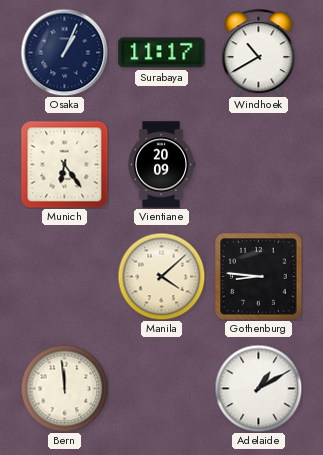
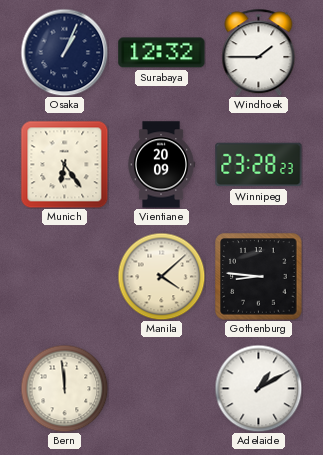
Surabaya: 11:17 -> 12:32
Windhoek: 10:40 -> 1:45
Winnipeg: none -> 23:28
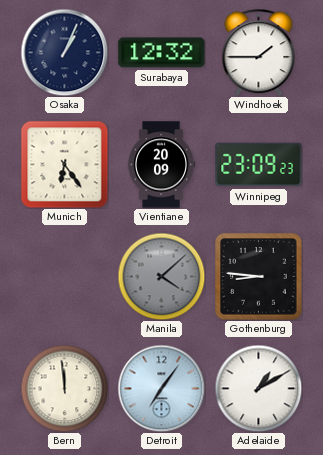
Winnipeg: 23:28 -> 23:09
Manila dial: cream -> grey
Detroit: none -> 7:06
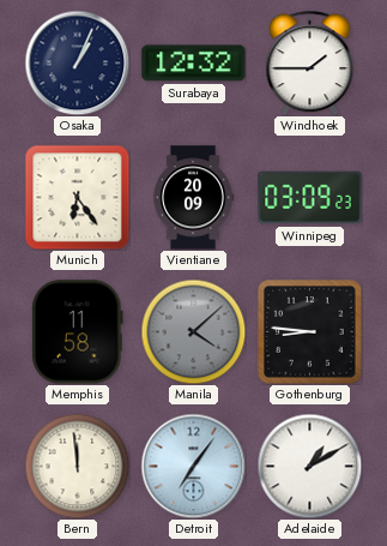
Winnipeg: 23:09 -> 03:09
Memphis: none -> 11:58
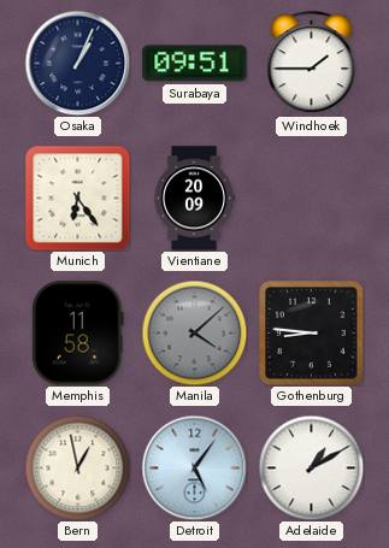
Surabaya: 12:32 -> 09:51
Winnipeg: 03:09 -> none
Bern: 11:59 -> 12:58
Detroit: 7:06 -> 5:06
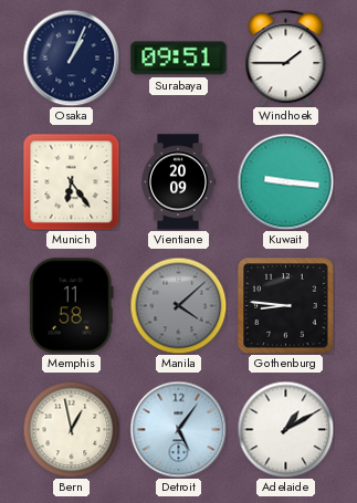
Kuwait: none -> 9:16
